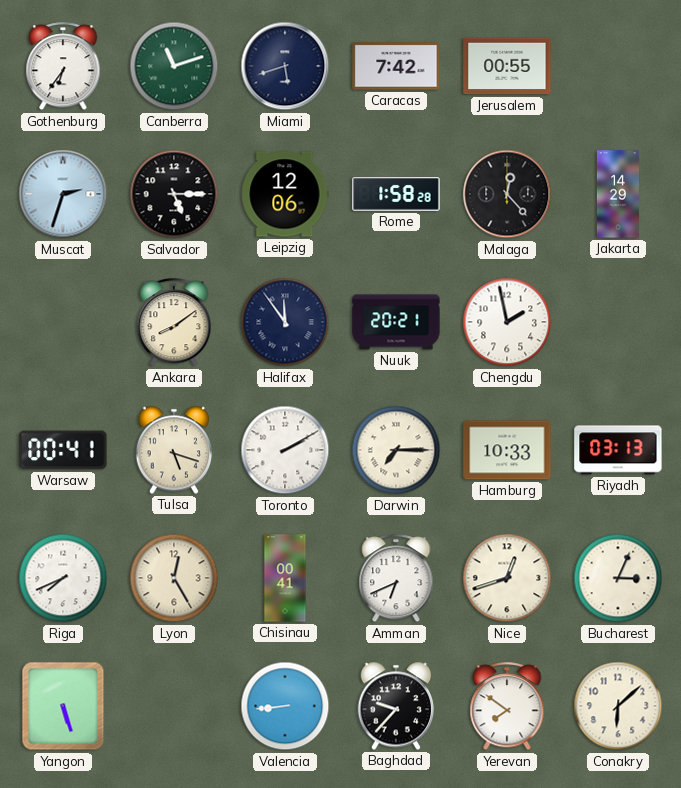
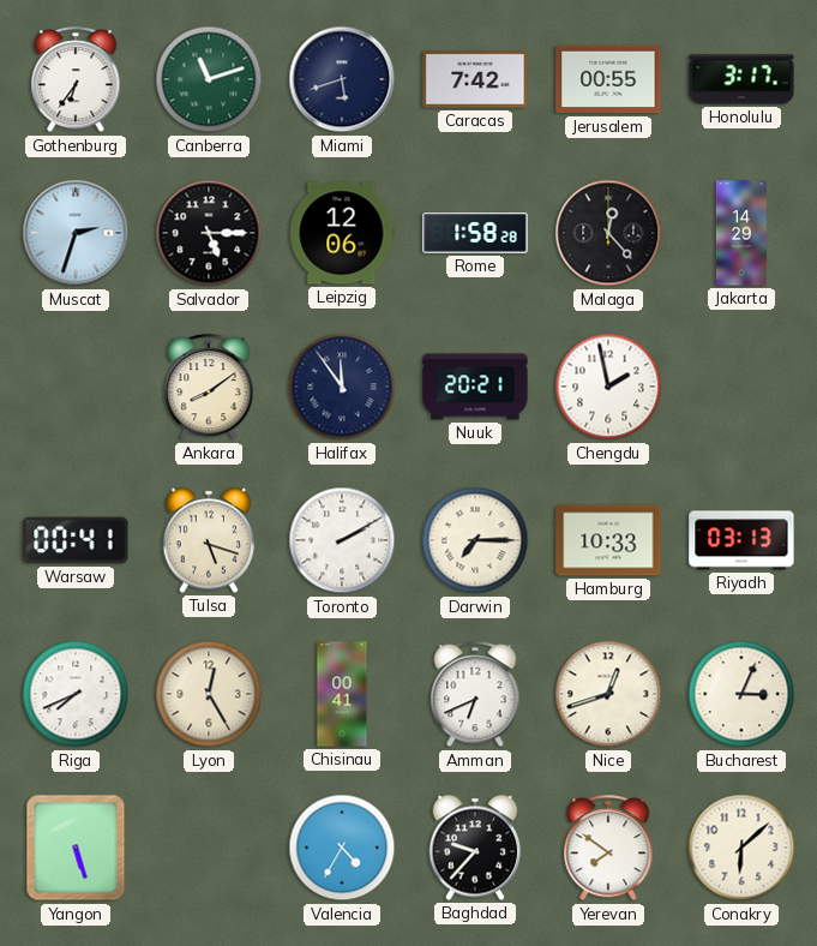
Honolulu: none -> 3:17
Valencia: 8:44 -> 4:35
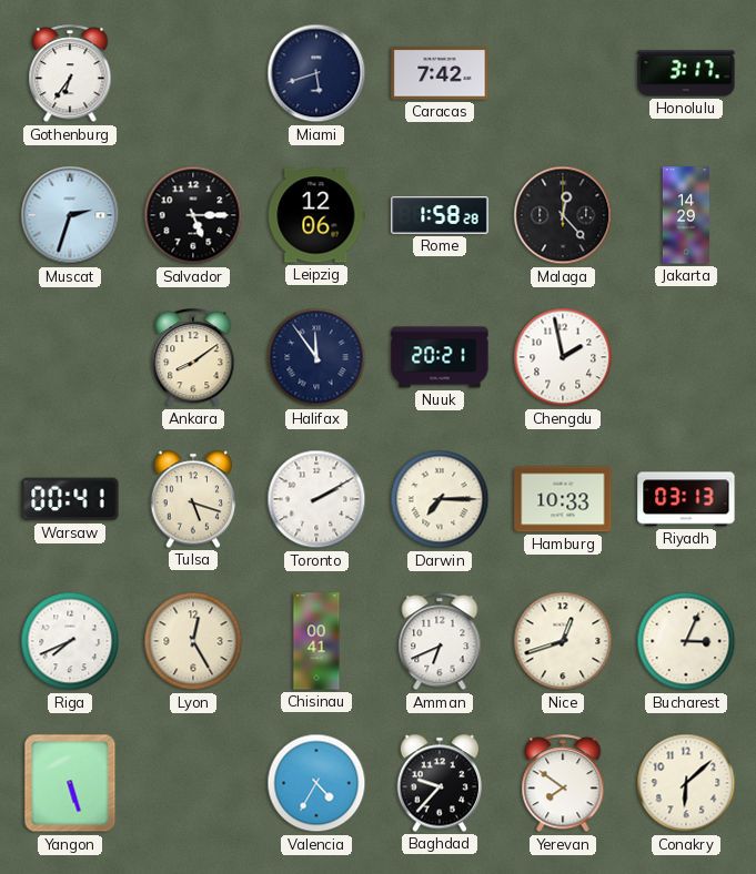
Canberra: 11:12 -> none
Jerusalem: 00:55 -> none
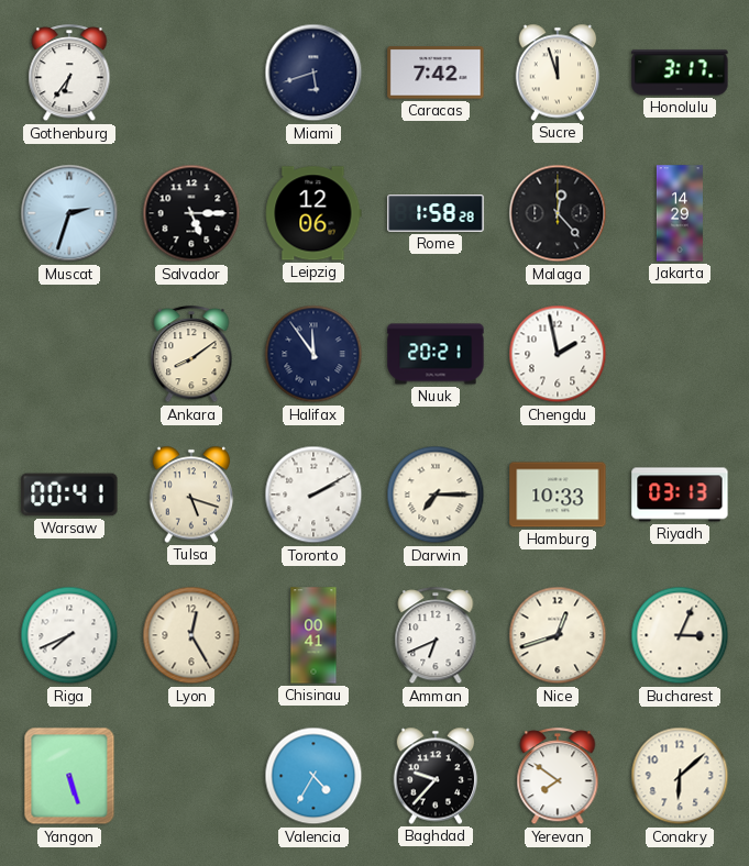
Sucre: none -> 11:57
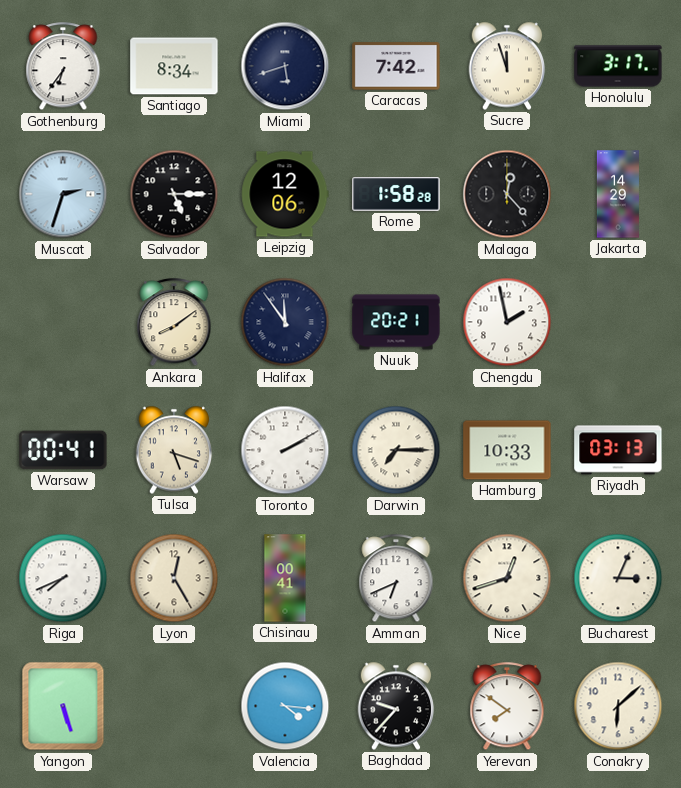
Santiago: none -> 8:34
Valencia: 4:35 -> 4:16
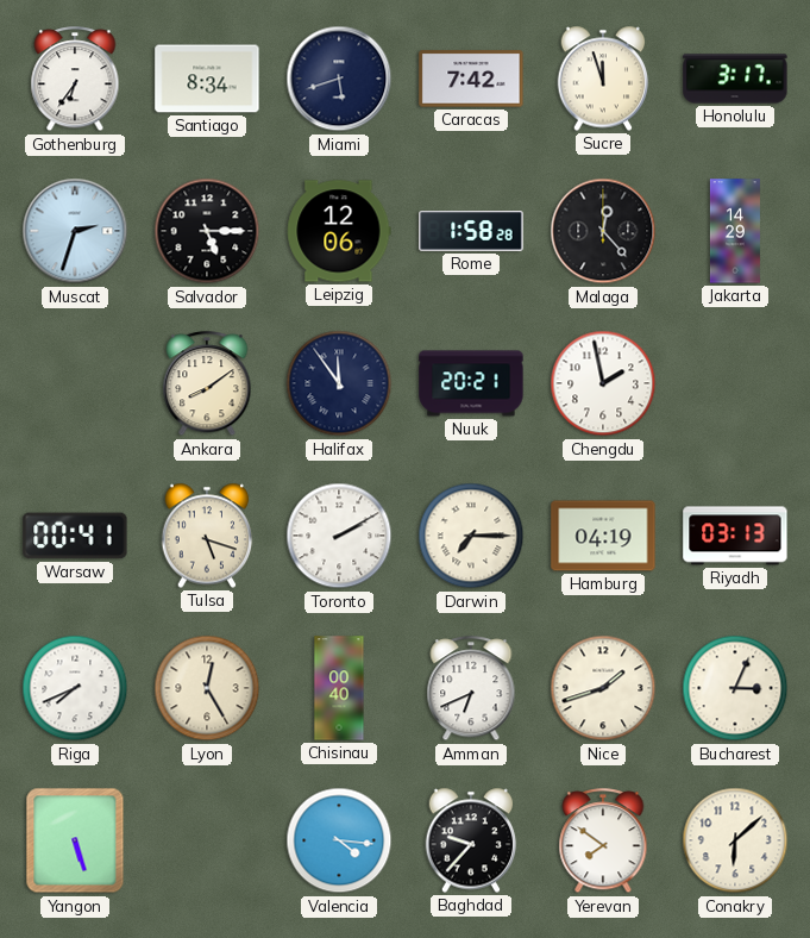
Hamburg: 10:33 -> 04:19
Chisinau: 00:41 -> 00:40
Nice: 12:42 -> 1:42
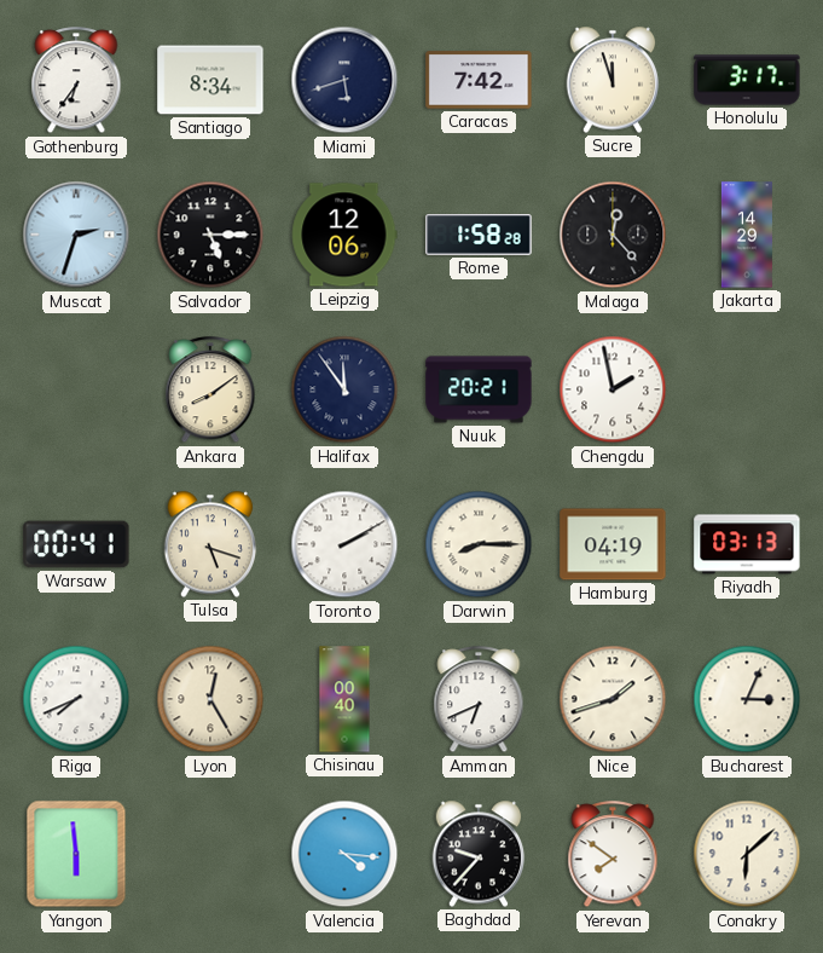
Darwin: 7:15 -> 8:15
Yangon: 5:27 -> 5:59
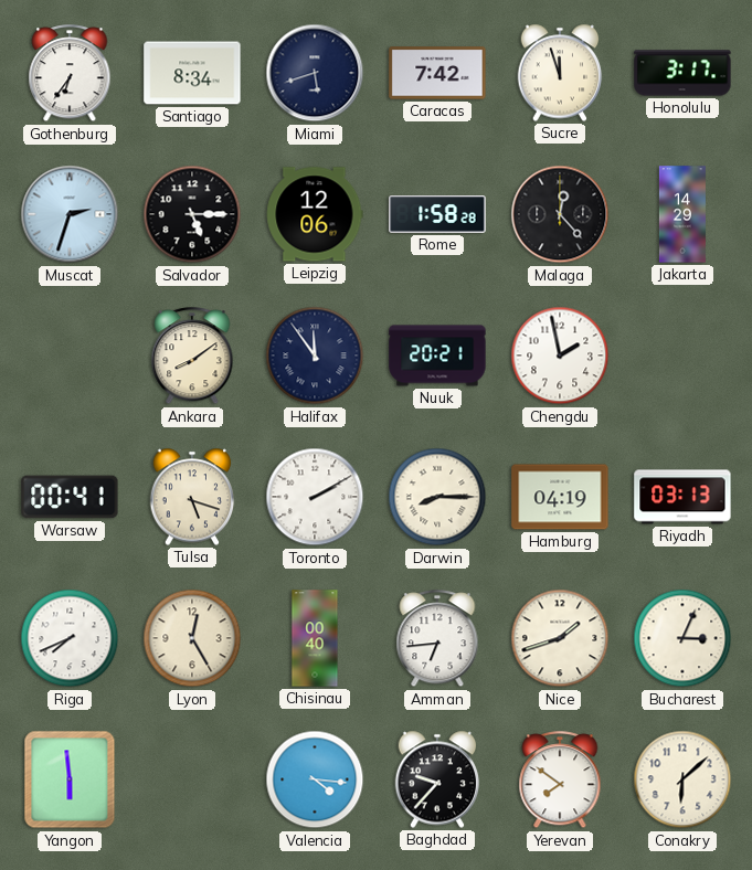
Amman: 6:41 -> 6:44
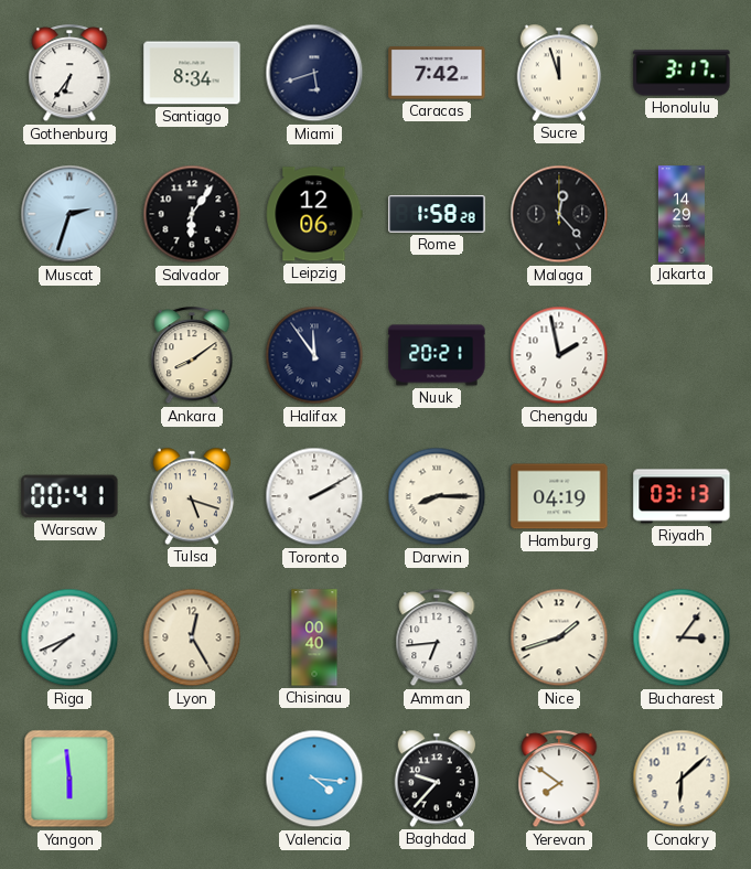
Salvador: 5:15 -> 6:06
Bucharest: 3:04 -> 3:06
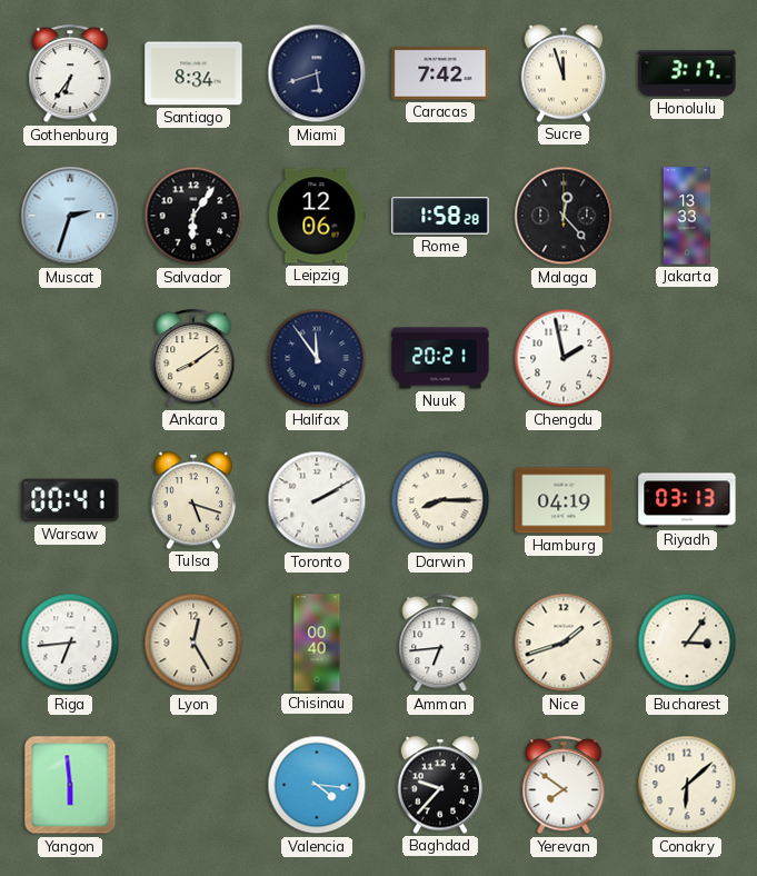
Jakarta: 14:29 -> 13:33
Riga: 7:41 -> 6:44
